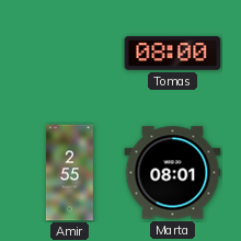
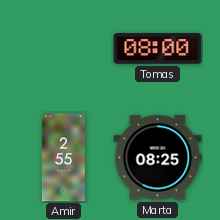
Marta: 08:01 -> 08:25
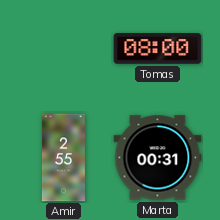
Marta: 08:25 -> 00:31
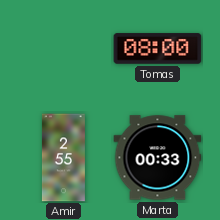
Marta: 00:31 -> 00:33
